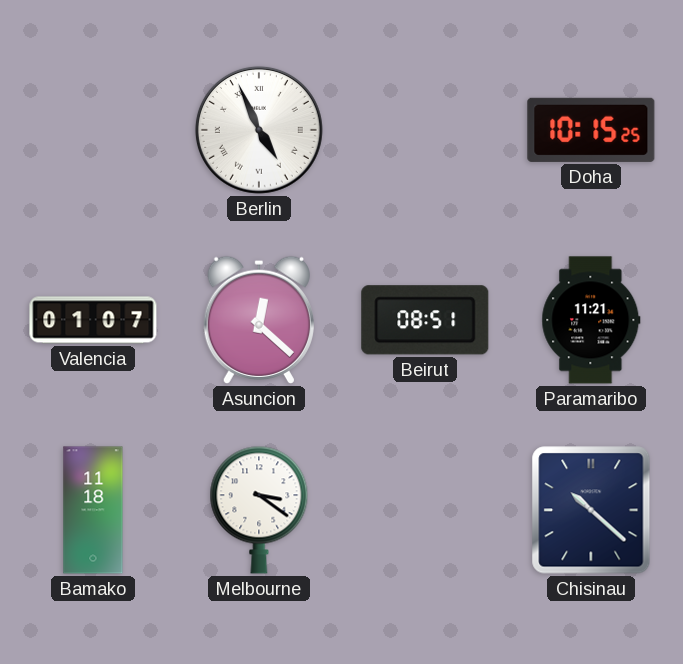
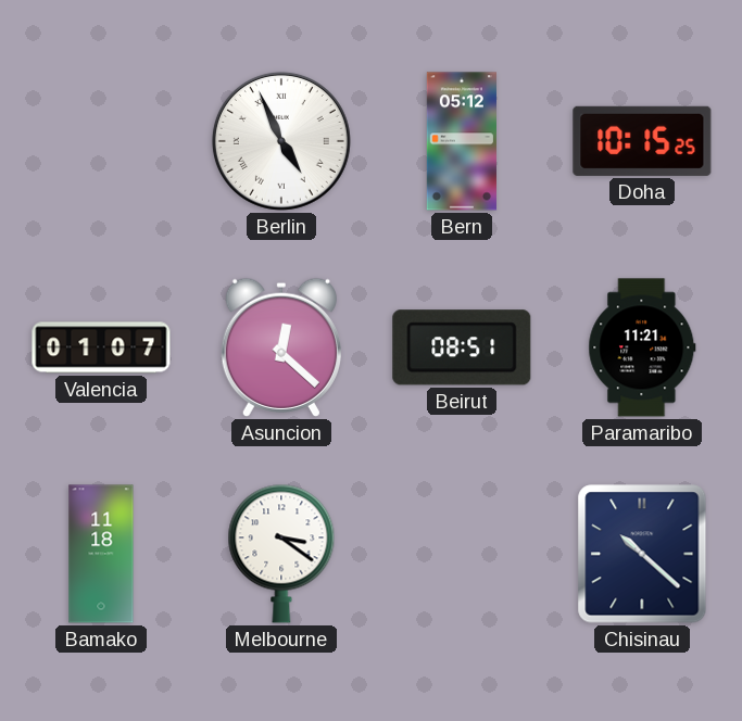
Bern: none -> 05:12
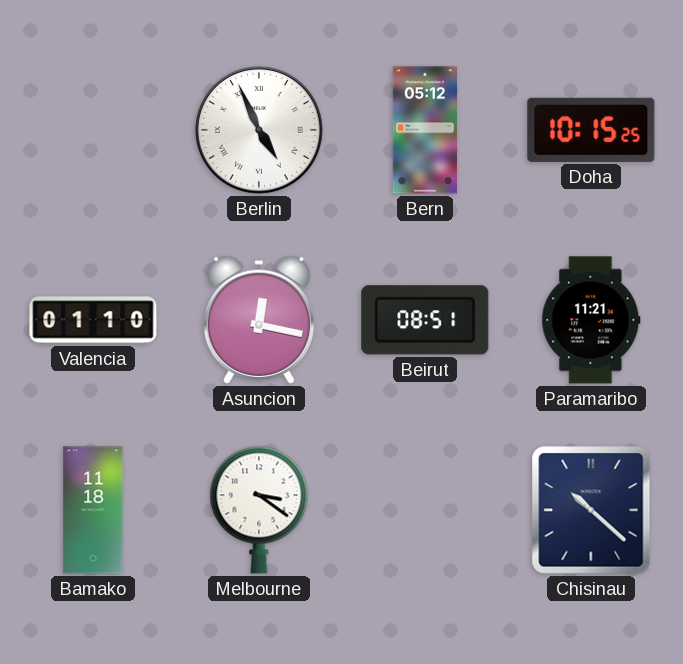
Valencia: 01:07 -> 01:10
Asuncion: 12:22 -> 12:17
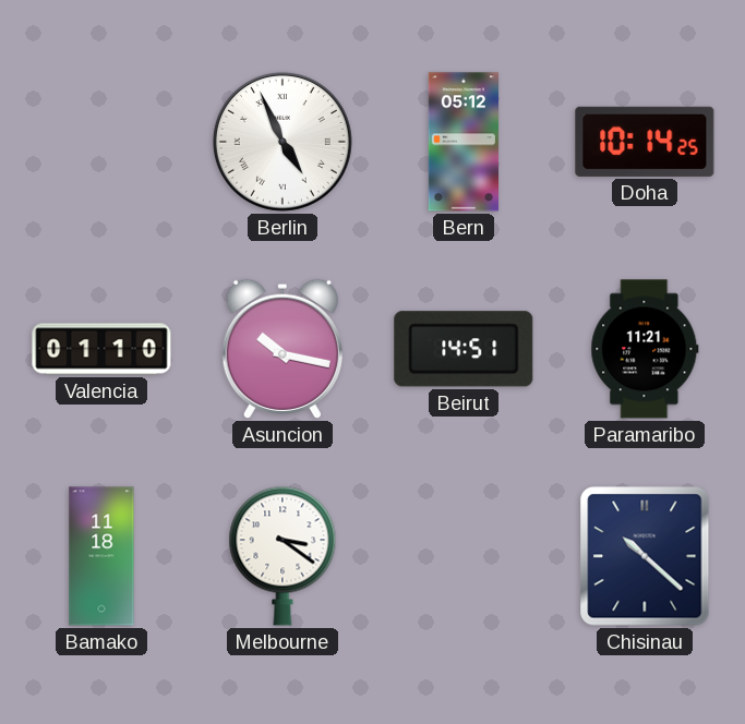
Doha: 10:15 -> 10:14
Asuncion: 12:17 -> 10:17
Beirut: 08:51 -> 14:51
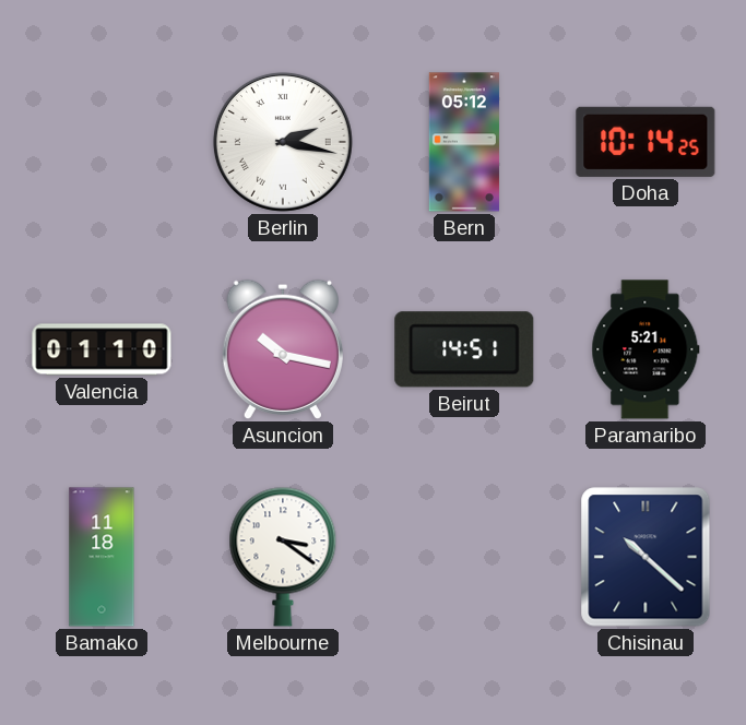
Berlin: 4:56 -> 2:17
Paramaribo: 11:21 -> 5:21
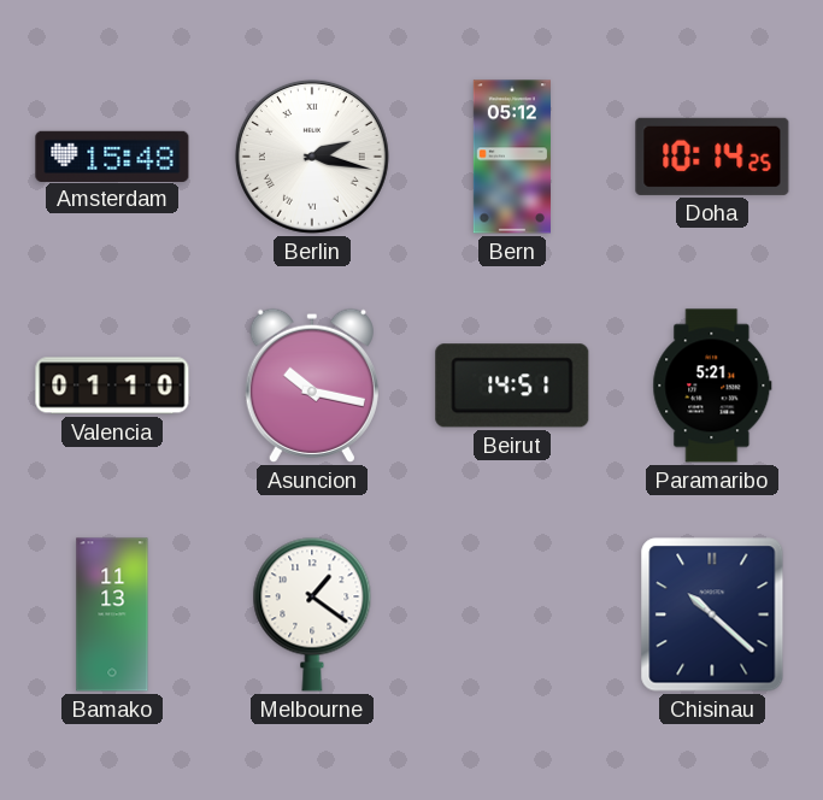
Amsterdam: none -> 15:48
Bamako: 11:18 -> 11:13
Melbourne: 3:21 -> 1:21
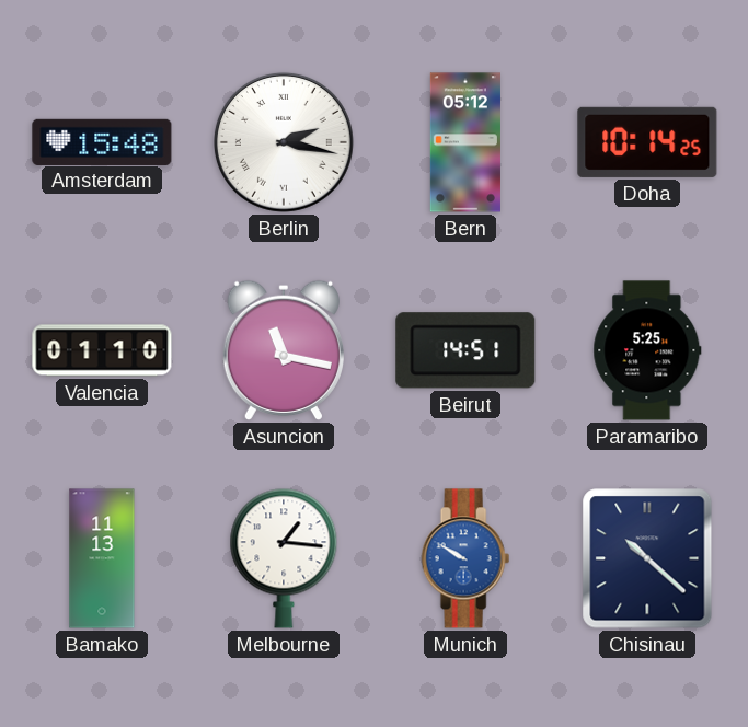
Asuncion: 10:17 -> 11:17
Paramaribo: 5:21 -> 5:25
Melbourne: 1:21 -> 1:16
Munich: none -> 9:50
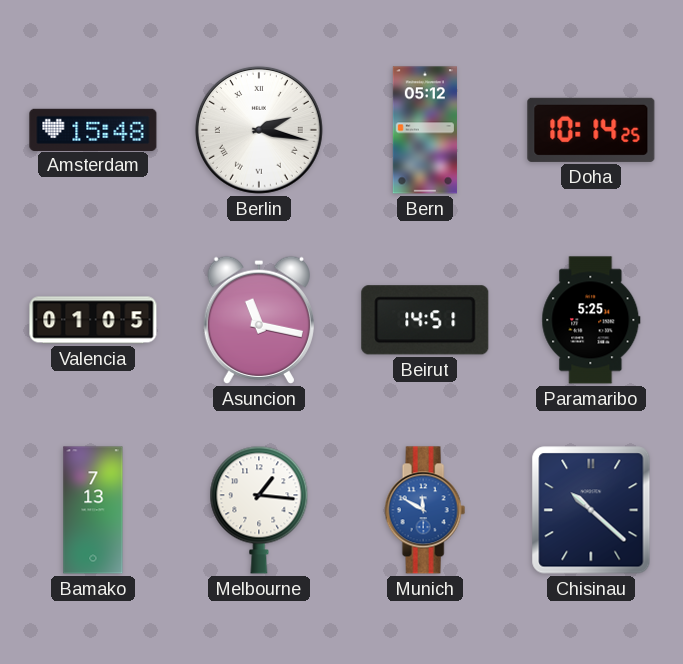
Valencia: 01:10 -> 01:05
Bamako: 11:13 -> 7:13
Munich: 9:50 -> 11:50
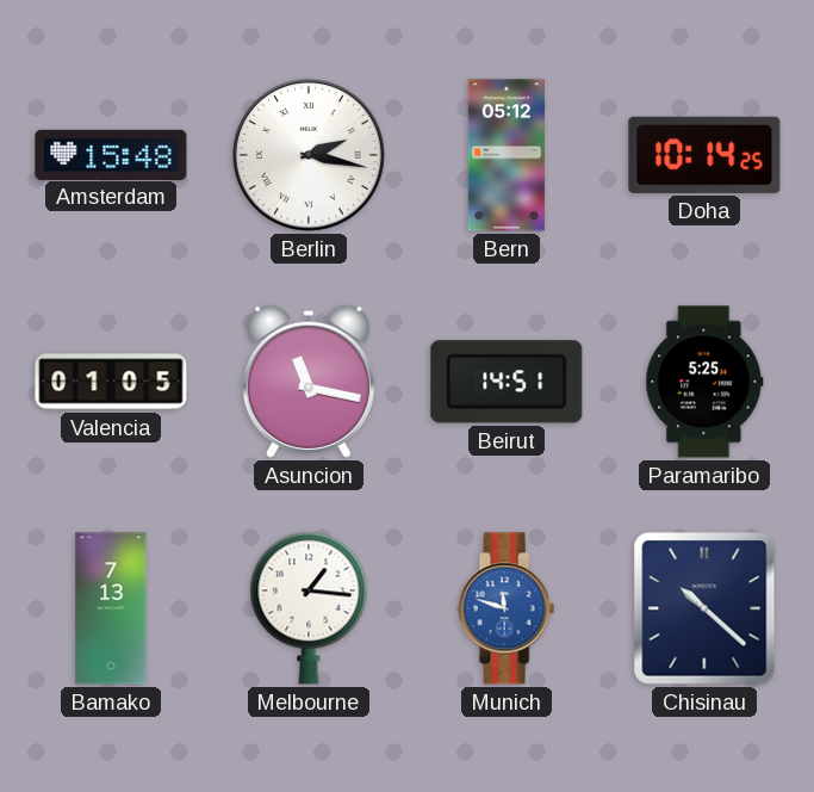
Munich: 11:50 -> 11:48
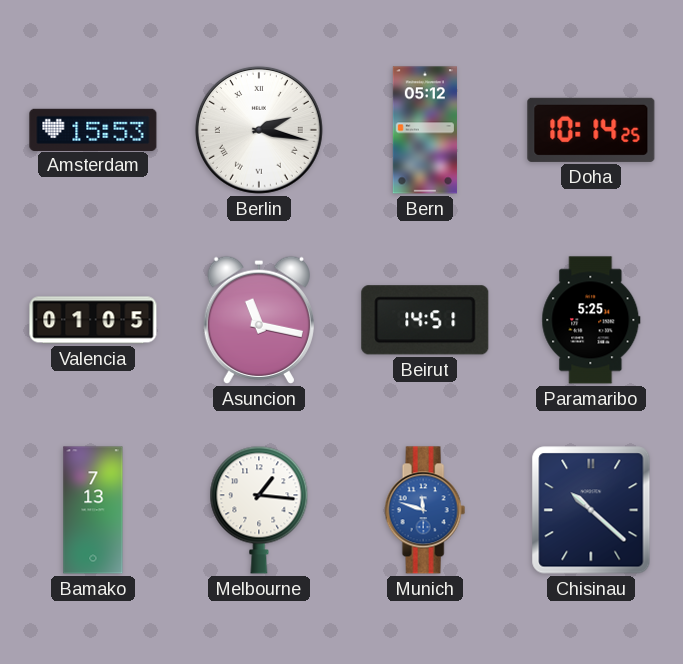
Amsterdam: 15:48 -> 15:53
